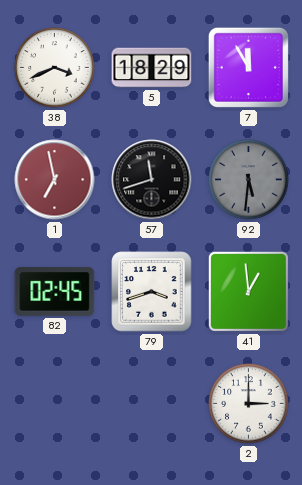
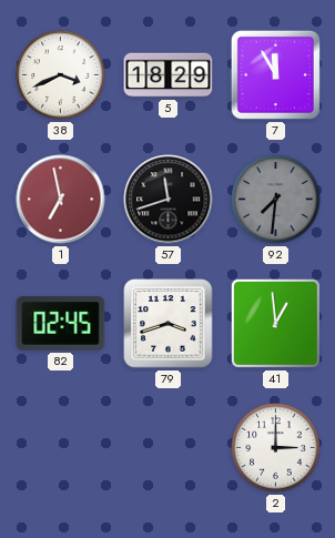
92: 5:31 -> 7:31
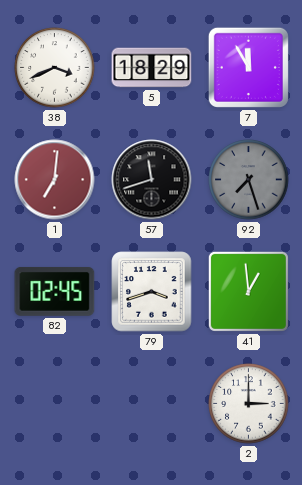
1: 6:58 -> 7:01
92: 7:31 -> 7:27
